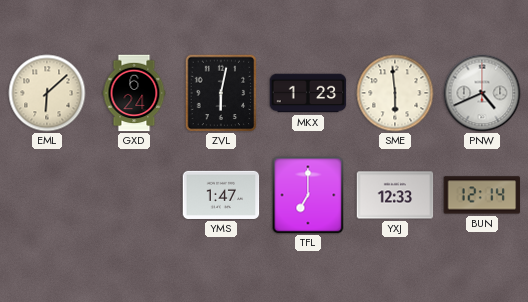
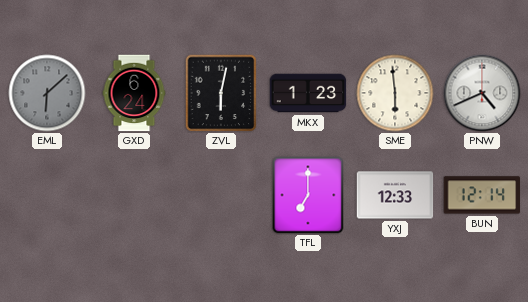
EML dial: cream -> grey
YMS: 1:47 -> none
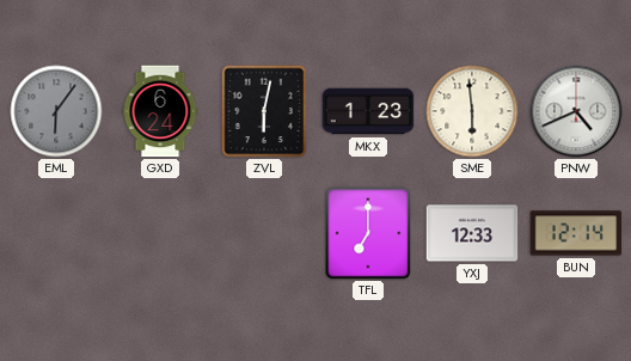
EML: 6:08 -> 6:06
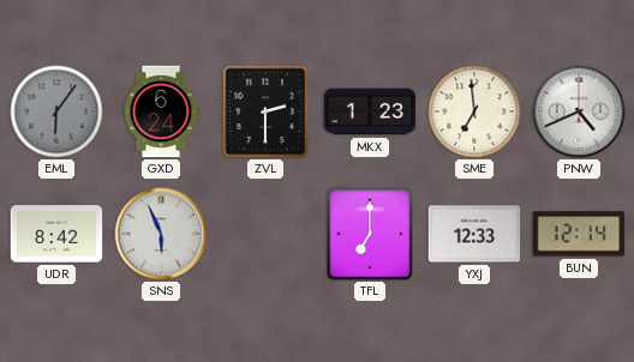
ZVL: 6:02 -> 2:30
SME: 5:59 -> 6:59
UDR: none -> 8:42
SNS: none -> 5:56
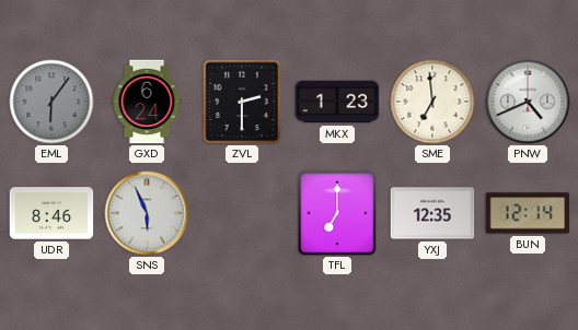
UDR: 8:42 -> 8:46
YXJ: 12:33 -> 12:35
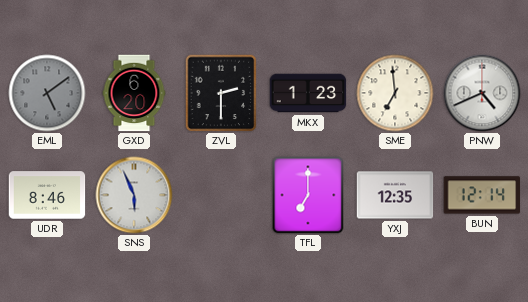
EML: 6:06 -> 5:09
GXD: 6:24 -> 6:20
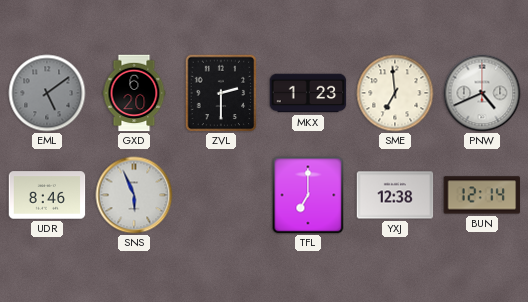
YXJ: 12:35 -> 12:38
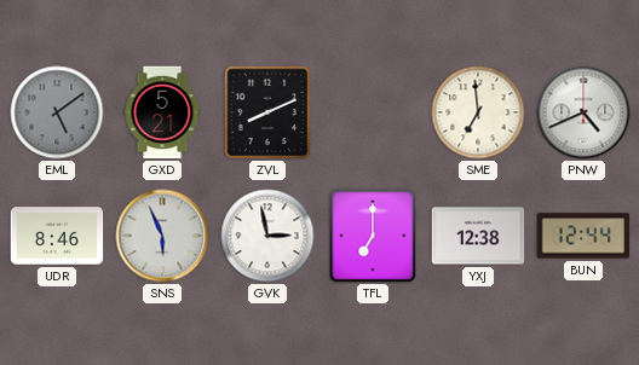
GXD: 6:20 -> 5:21
ZVL: 2:30 -> 8:11
MKX: 1:23 -> none
GVK: none -> 2:58
BUN: 12:14 -> 12:44
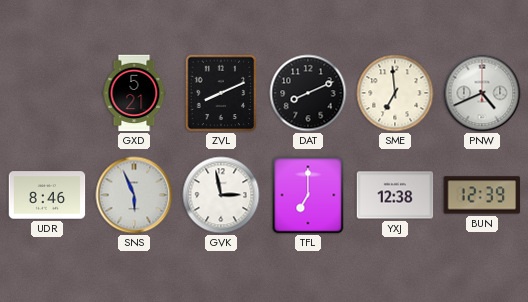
EML: 5:09 -> none
DAT: none -> 8:11
BUN: 12:44 -> 12:39
